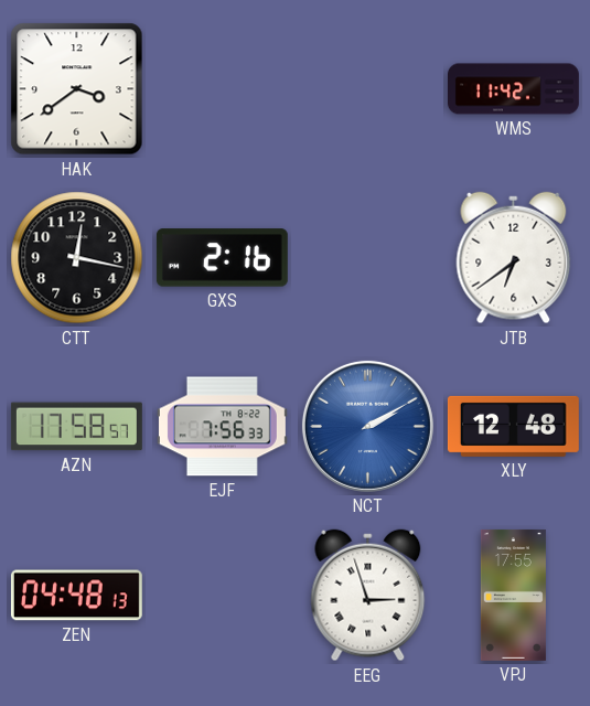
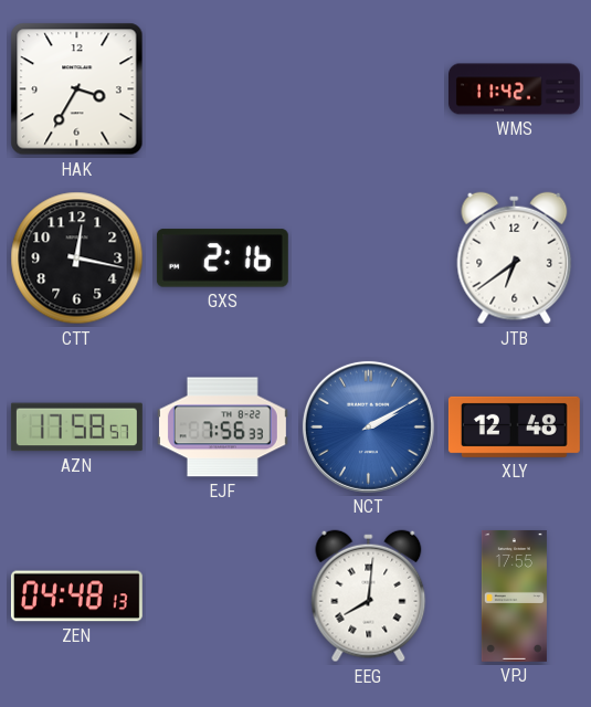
HAK: 3:39 -> 3:35
EEG: 2:57 -> 8:01
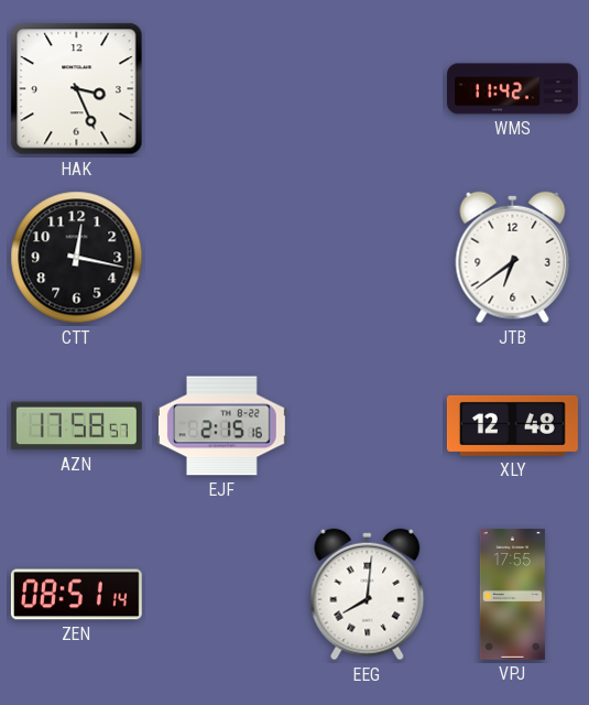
HAK: 3:35 -> 3:26
GXS: 2:16 -> none
EJF: 7:56 -> 2:15
NCT: 2:10 -> none
ZEN: 04:48 -> 08:51
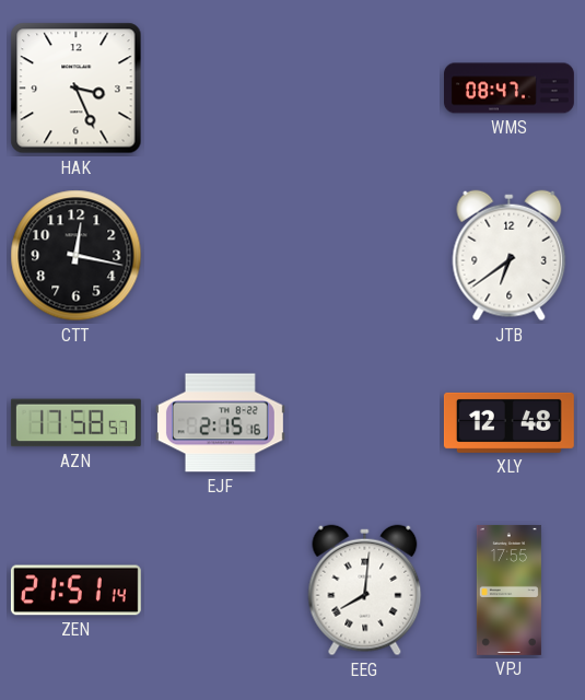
WMS: 11:42 -> 08:47
ZEN: 08:51 -> 21:51
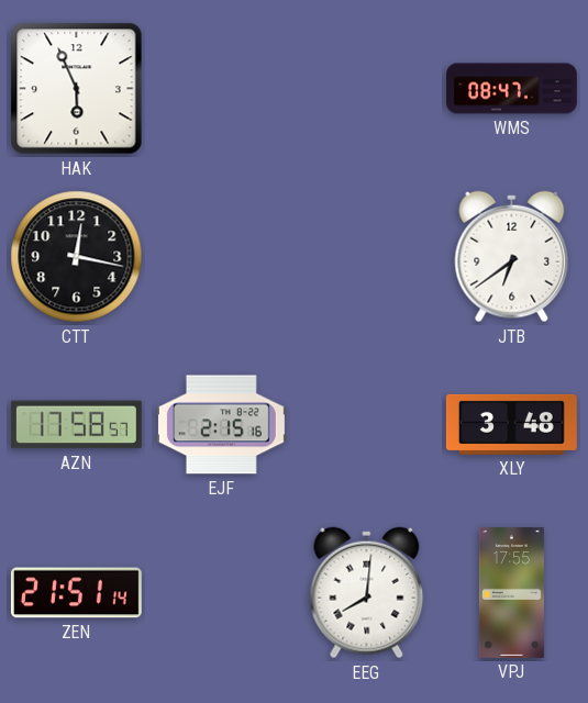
HAK: 3:26 -> 5:56
XLY: 12:48 -> 3:48
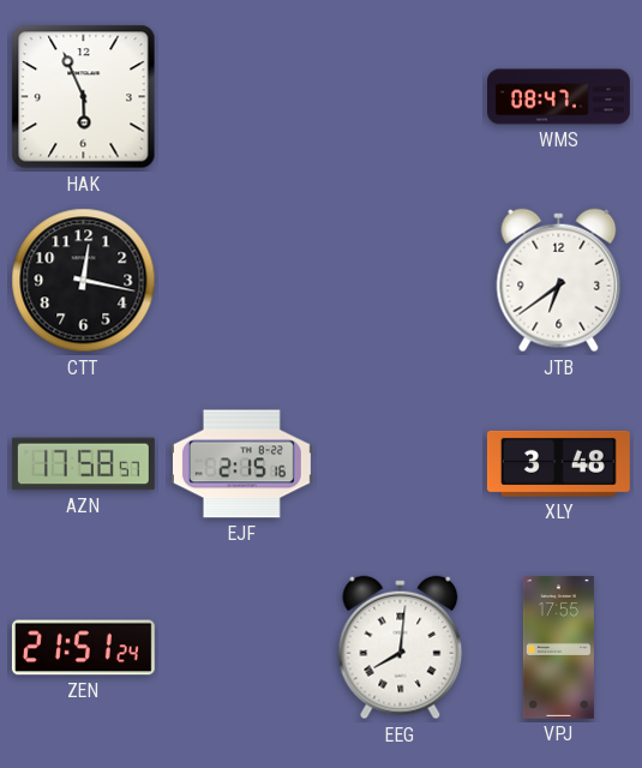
ZEN: 21:51:14 -> 21:51:24
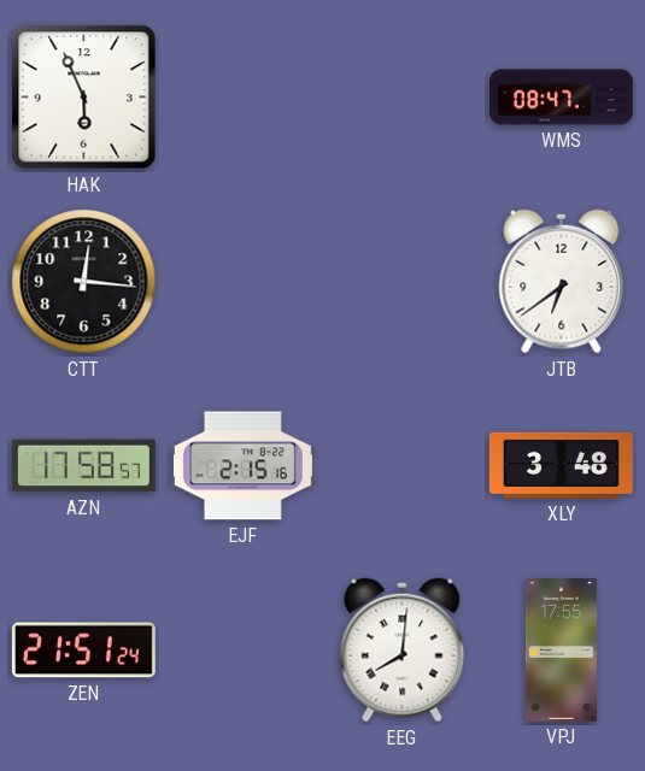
CTT: 12:17 -> 12:16
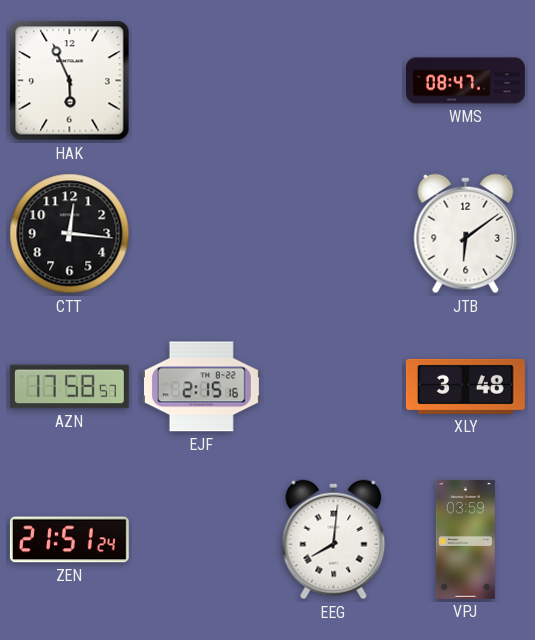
JTB: 6:39 -> 6:09
VPJ: 17:55 -> 03:59
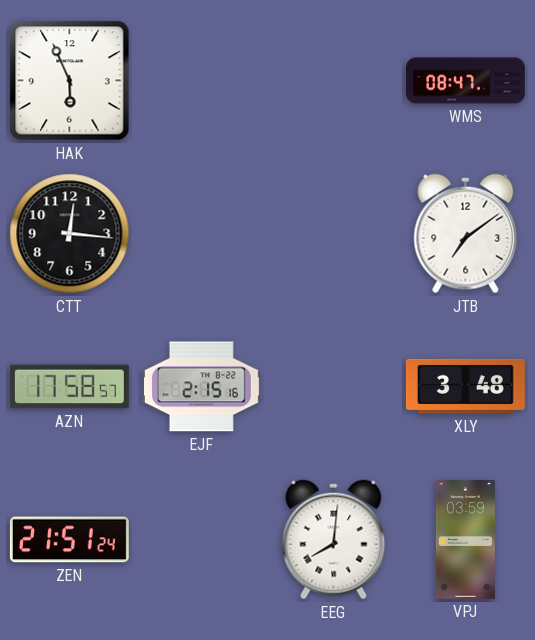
JTB: 6:09 -> 7:09
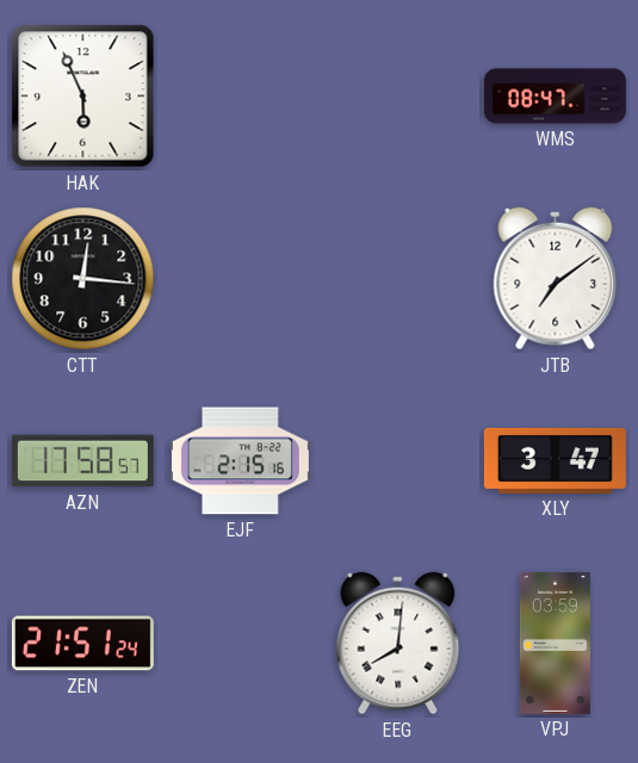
XLY: 3:48 -> 3:47
